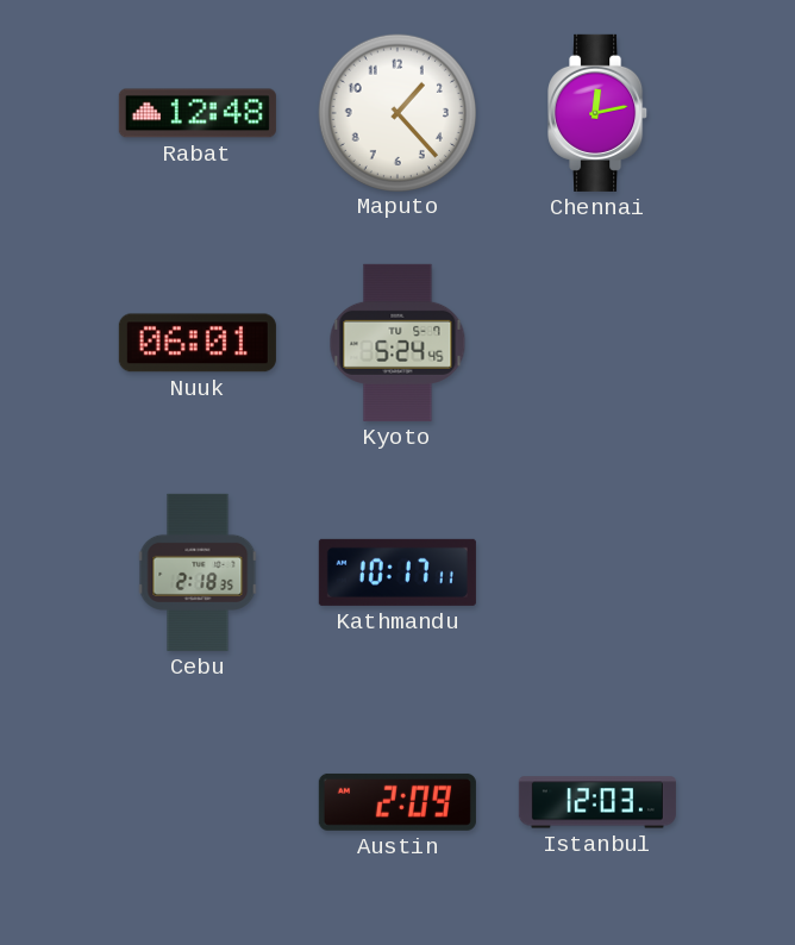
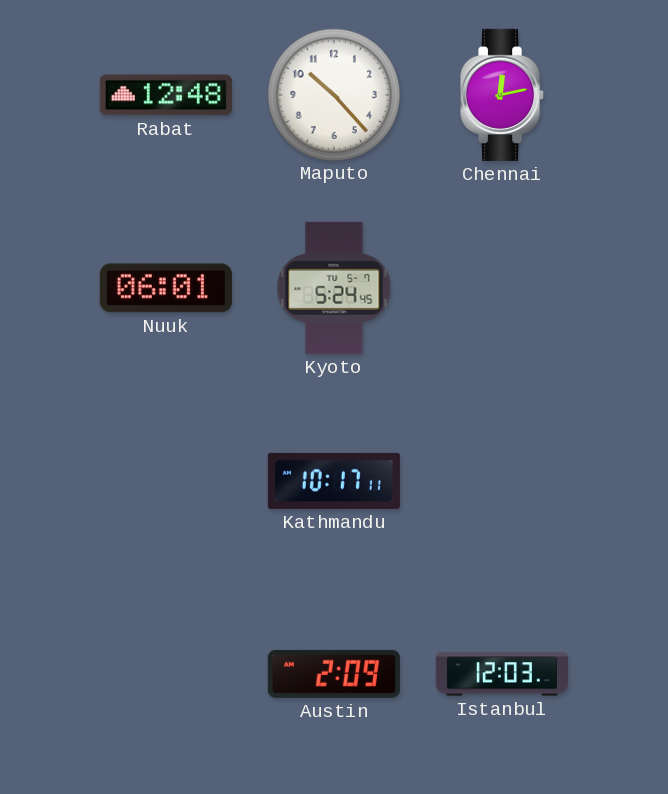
Maputo: 1:23 -> 10:23
Cebu: 2:18 -> none
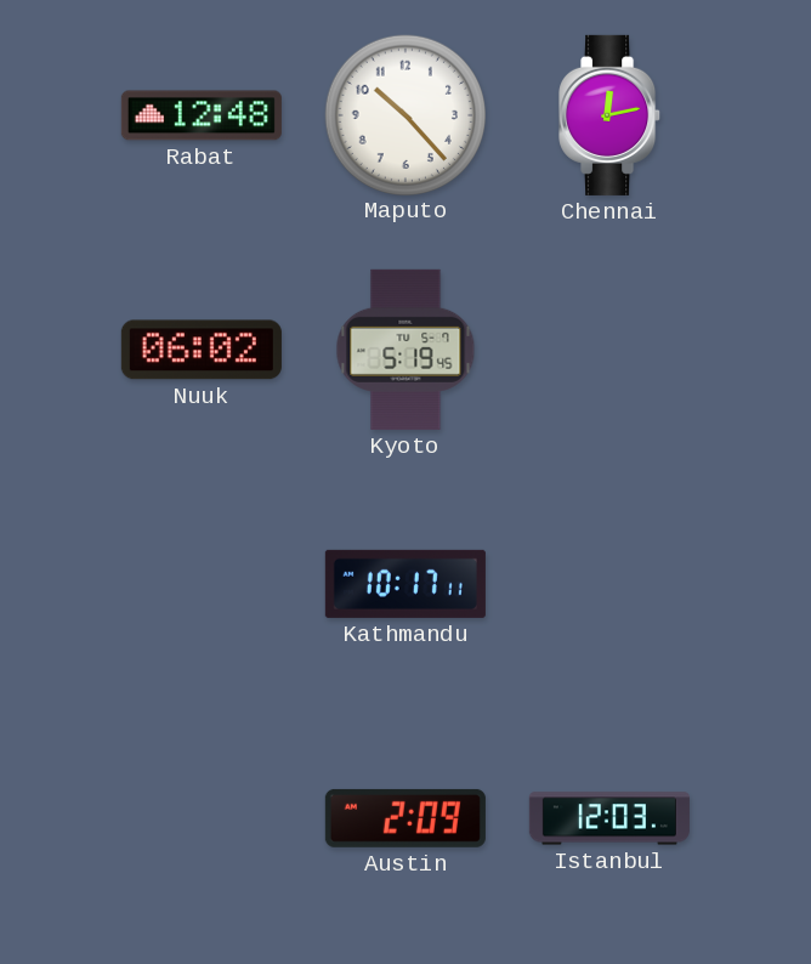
Nuuk: 06:01 -> 06:02
Kyoto: 5:24 -> 5:19
